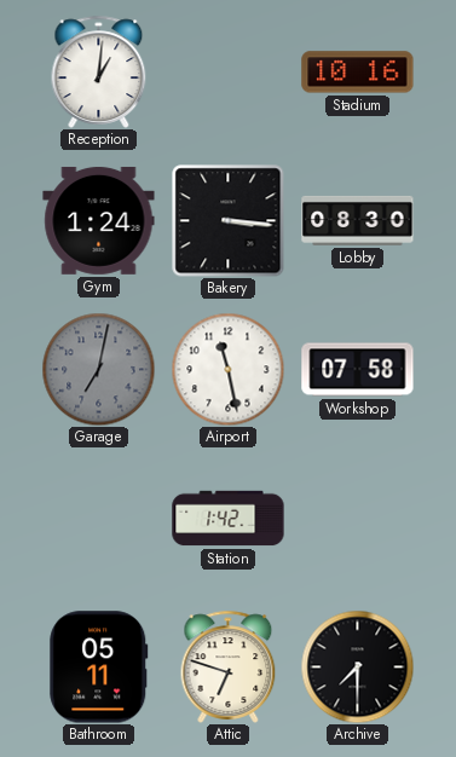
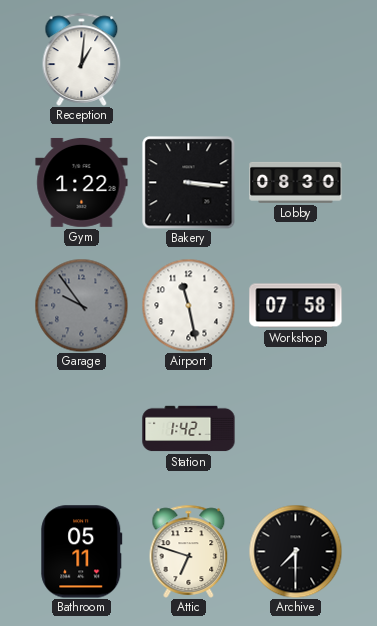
Stadium: 10:16 -> none
Gym: 1:24 -> 1:22
Garage: 7:02 -> 9:54
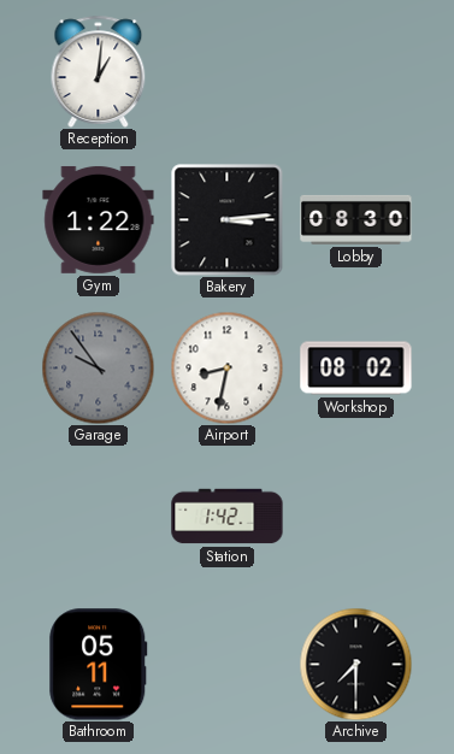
Bakery: 3:16 -> 3:14
Airport: 11:28 -> 8:32
Workshop: 07:58 -> 08:02
Attic: 6:48 -> none
